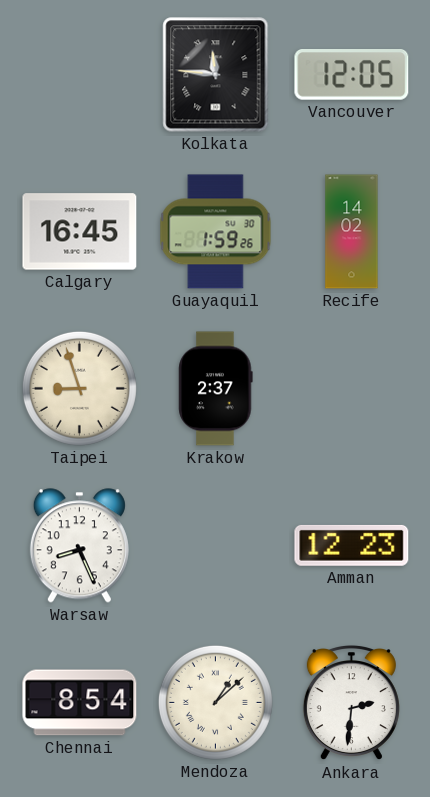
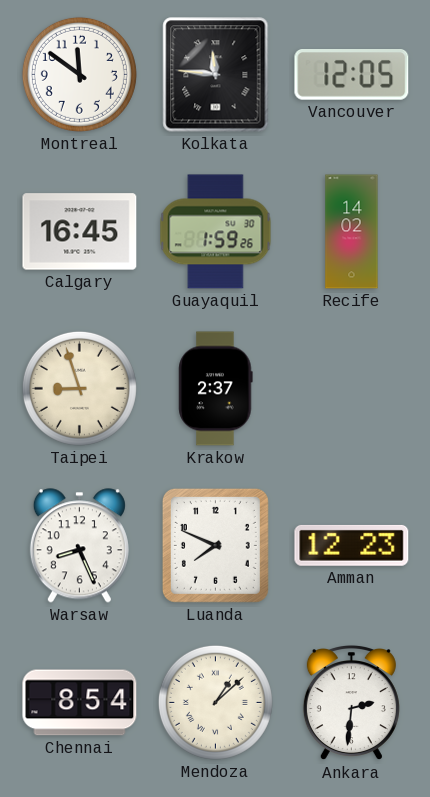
Montreal: none -> 11:51
Luanda: none -> 7:49
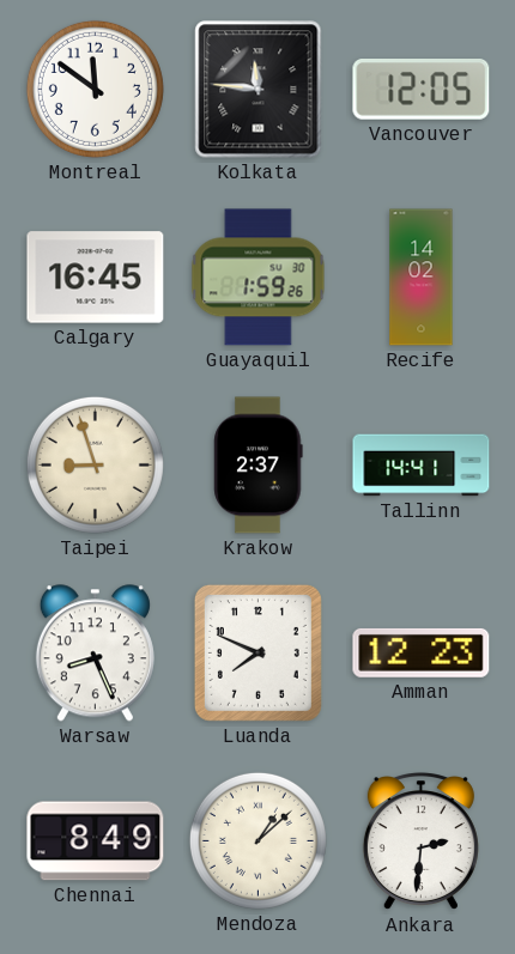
Tallinn: none -> 14:41
Chennai: 8:54 -> 8:49
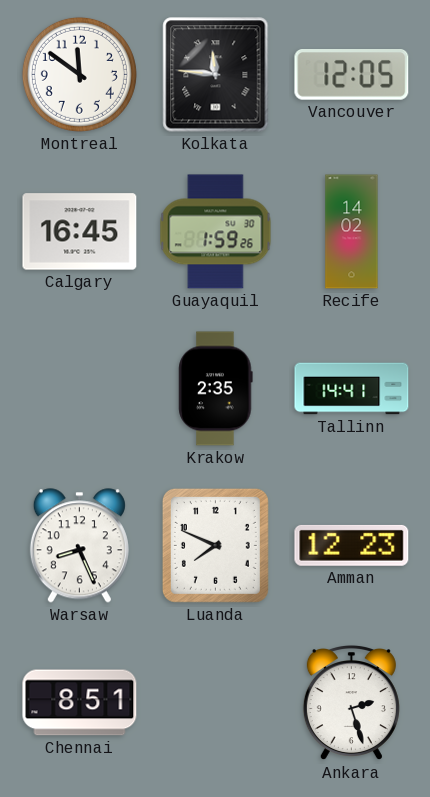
Taipei: 8:57 -> none
Krakow: 2:37 -> 2:35
Chennai: 8:49 -> 8:51
Mendoza: 1:08 -> none
Ankara: 2:31 -> 2:27
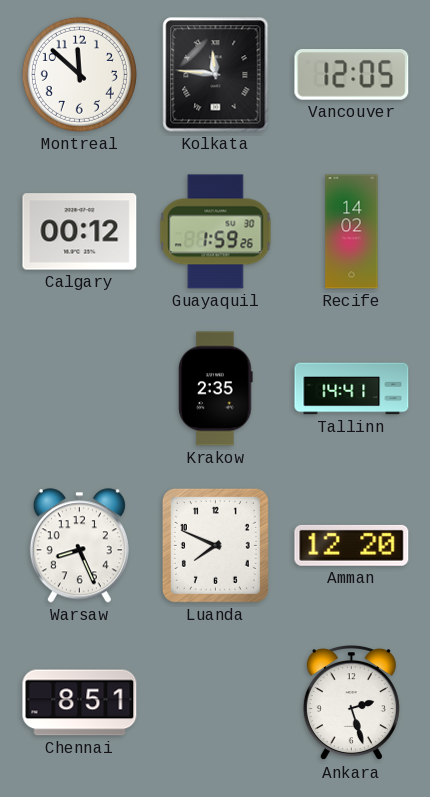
Montreal: 11:51 -> 11:52
Calgary: 16:45 -> 00:12
Amman: 12:23 -> 12:20
